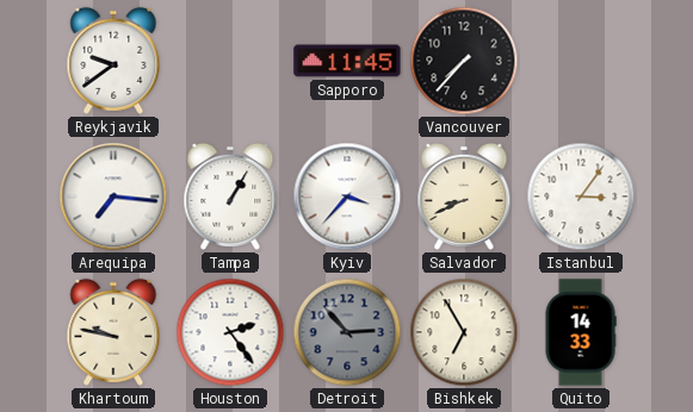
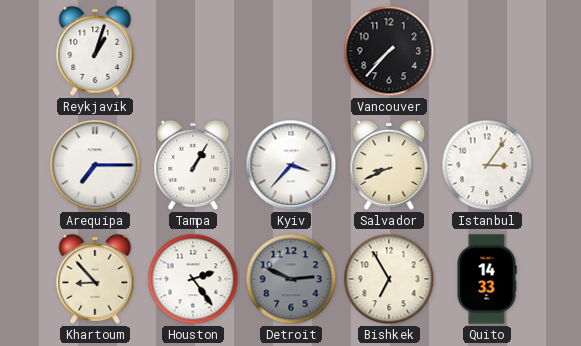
Reykjavik: 9:39 -> 1:03
Sapporo: 11:45 -> none
Arequipa: 7:16 -> 7:15
Khartoum: 9:47 -> 8:53
Detroit: 2:53 -> 2:49
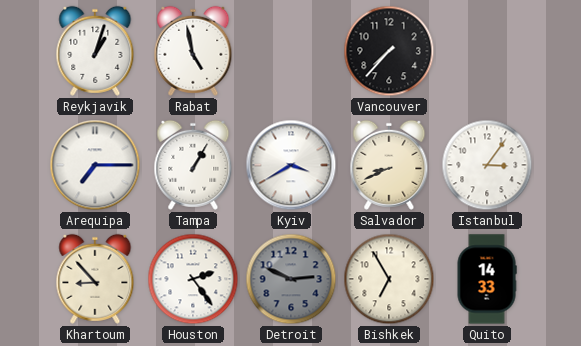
Rabat: none -> 4:58
Kyiv: 3:37 -> 3:40
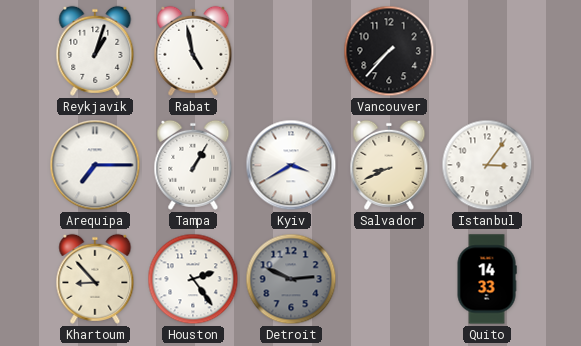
Bishkek: 6:55 -> none
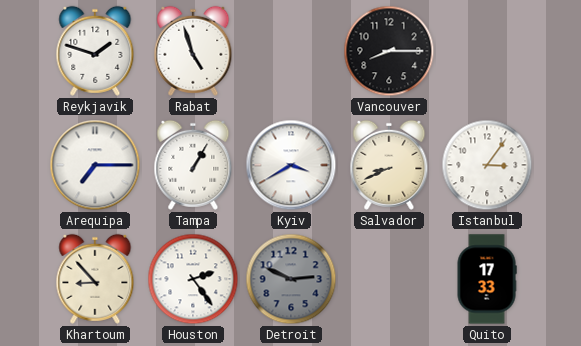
Reykjavik: 1:03 -> 1:48
Rabat: 4:58 -> 4:57
Vancouver: 7:37 -> 8:15
Quito: 14:33 -> 17:33
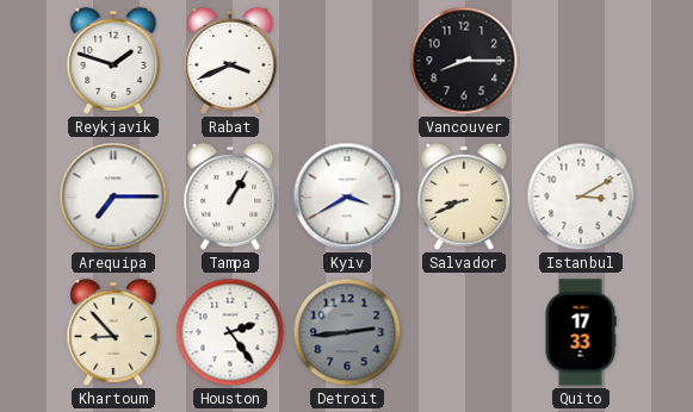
Rabat: 4:57 -> 3:41
Istanbul: 3:06 -> 3:10
Detroit: 2:49 -> 2:44
